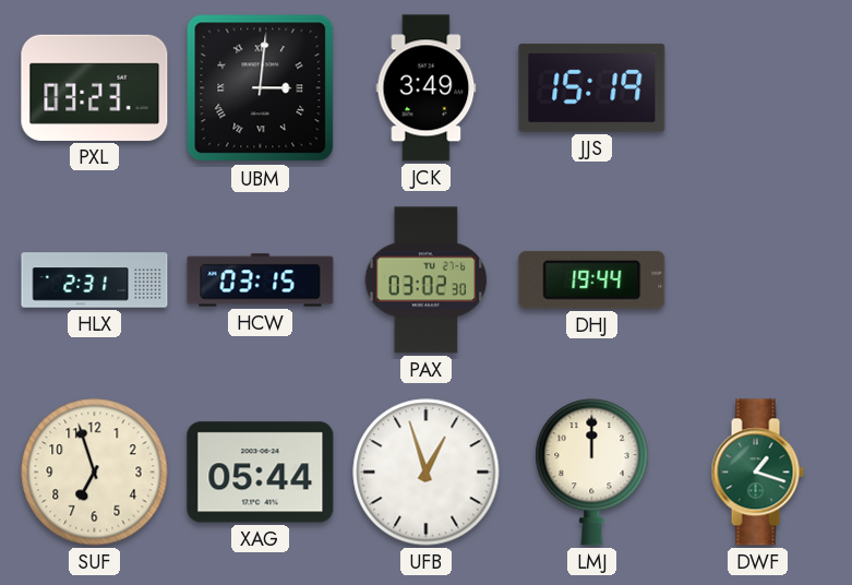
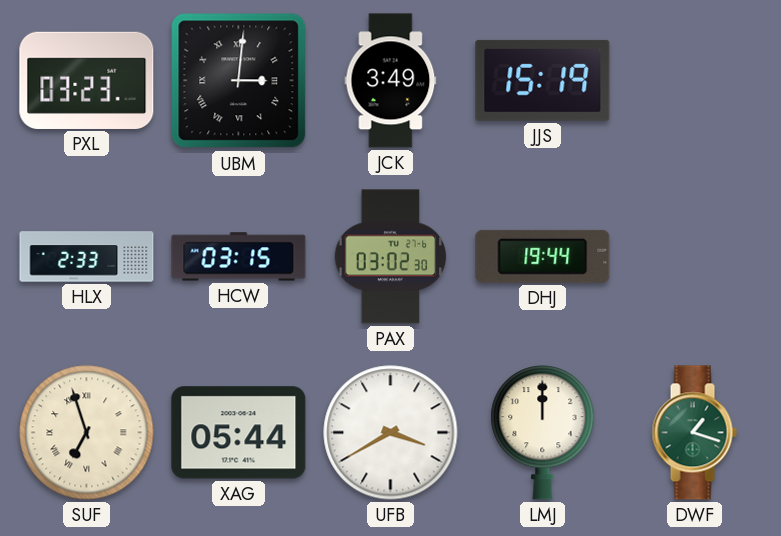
HLX: 2:31 -> 2:33
SUF numerals: Arabic -> Roman
UFB: 12:57 -> 3:40
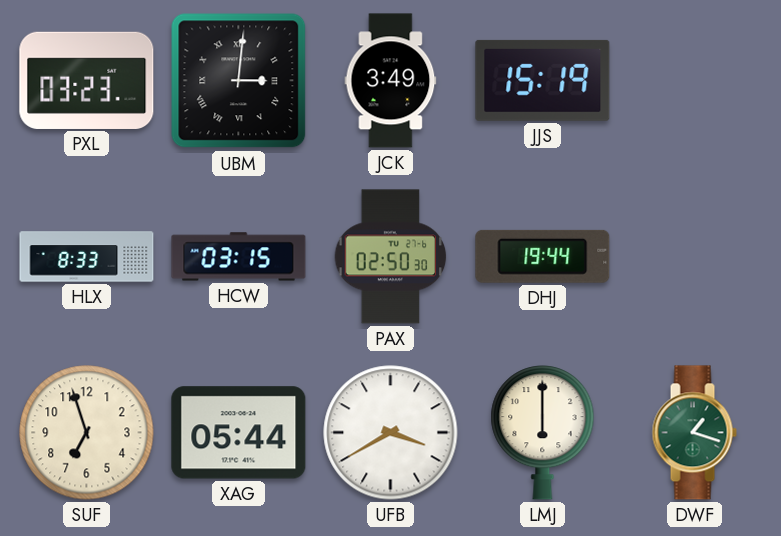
HLX: 2:33 -> 8:33
PAX: 03:02 -> 02:50
SUF numerals: Roman -> Arabic
LMJ: 12:00 -> 6:00
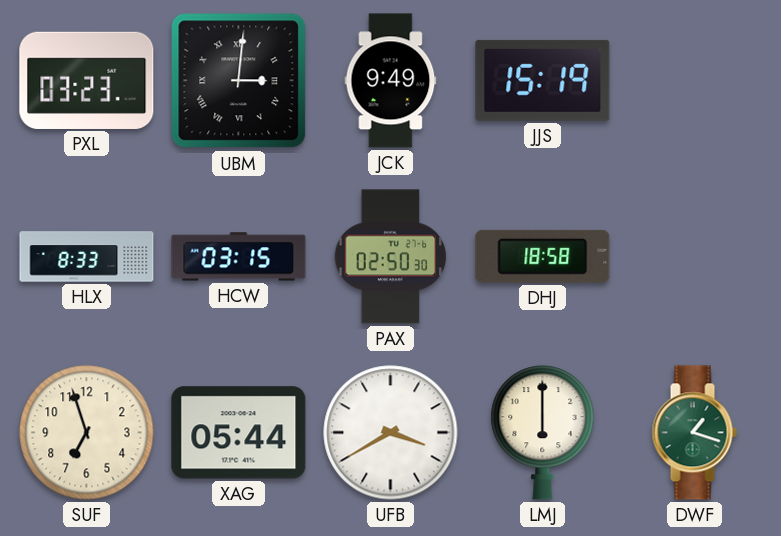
JCK: 3:49 -> 9:49
DHJ: 19:44 -> 18:58
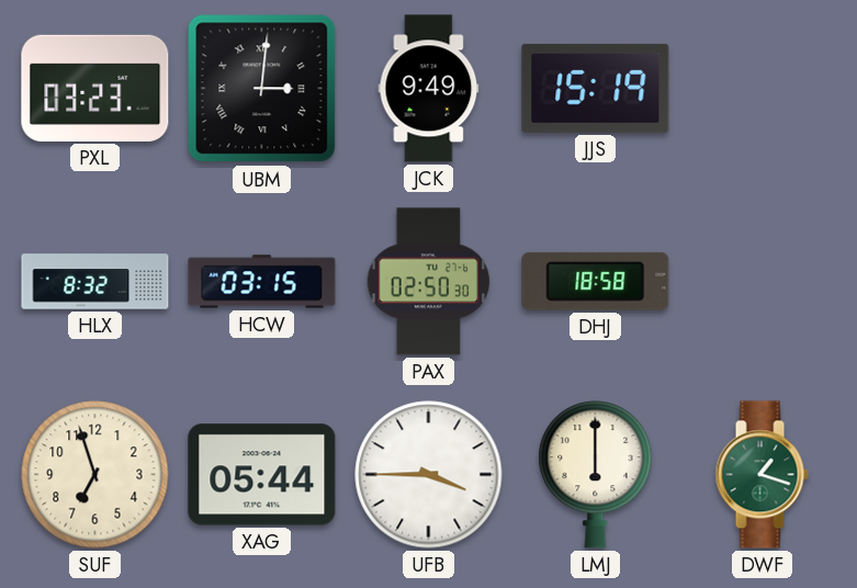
HLX: 8:33 -> 8:32
UFB: 3:40 -> 3:45
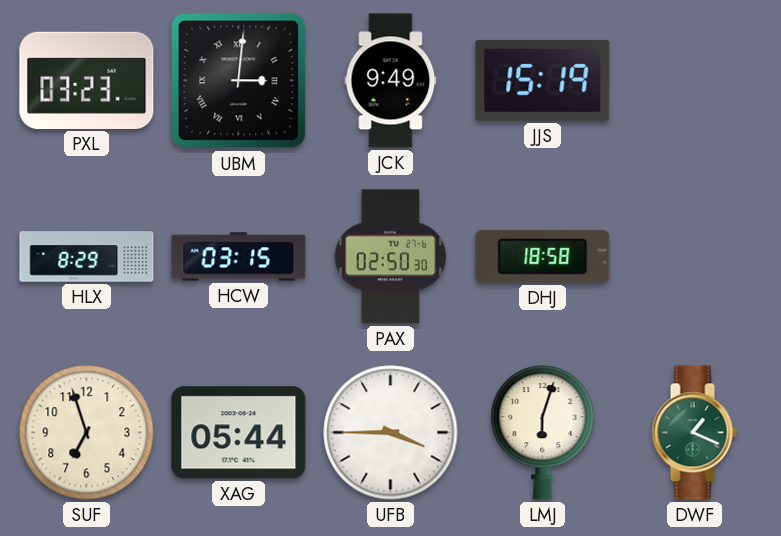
HLX: 8:32 -> 8:29
LMJ: 6:00 -> 6:03
DWF: 1:18 -> 1:19
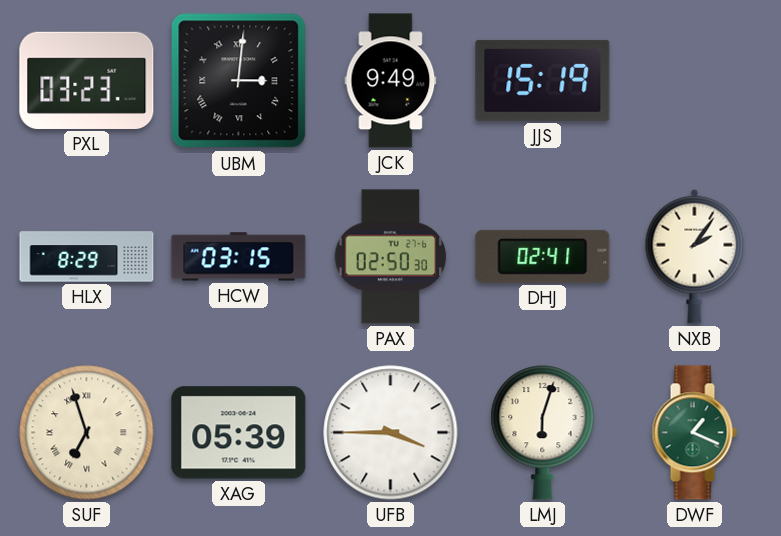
DHJ: 18:58 -> 02:41
NXB: none -> 2:06
SUF numerals: Arabic -> Roman
XAG: 05:44 -> 05:39
